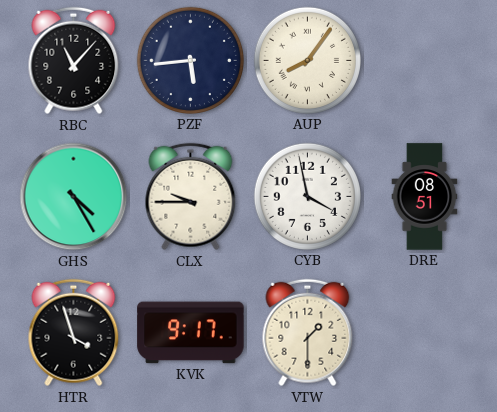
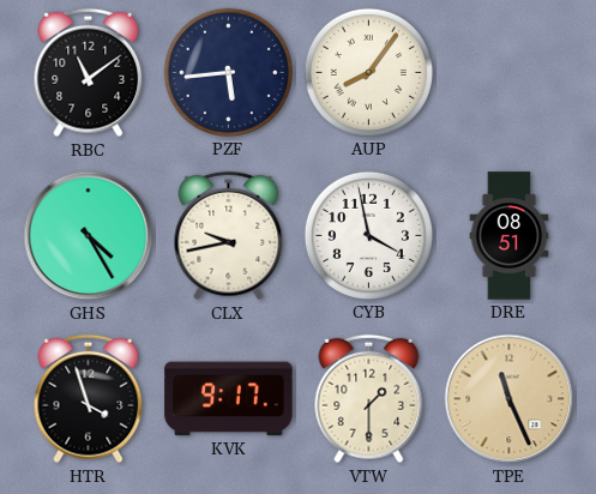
RBC: 11:07 -> 11:09
CLX: 9:45 -> 9:43
TPE: none -> 11:26
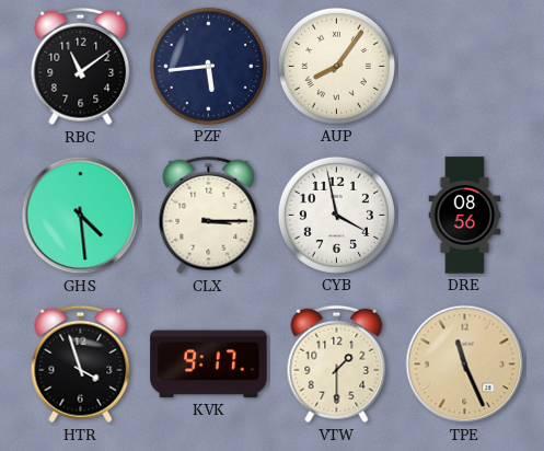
GHS: 4:25 -> 4:29
CLX: 9:43 -> 3:15
DRE: 08:51 -> 08:56
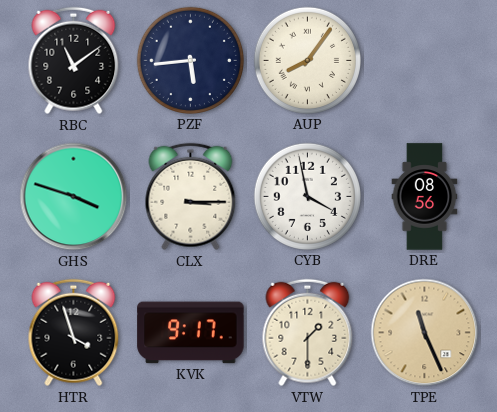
GHS: 4:29 -> 3:48
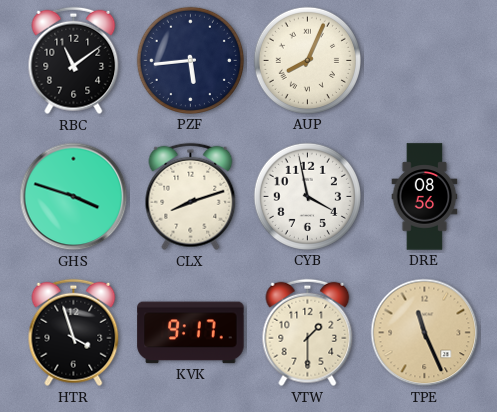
AUP: 8:06 -> 8:04
CLX: 3:15 -> 8:12
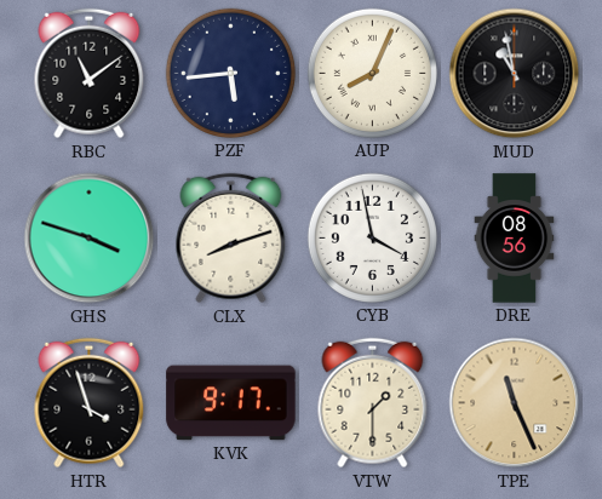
MUD: none -> 10:58
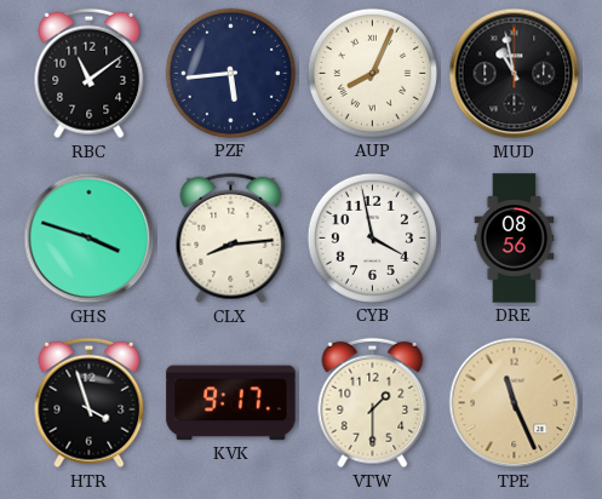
CLX: 8:12 -> 8:14
